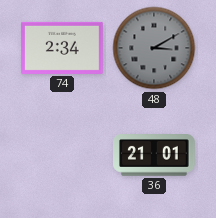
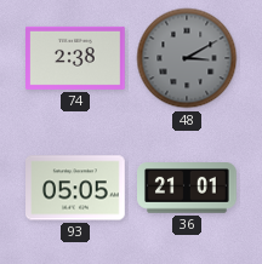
74: 2:34 -> 2:38
93: none -> 05:05
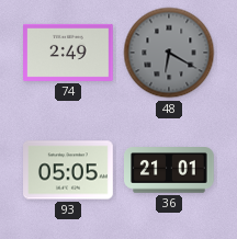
74: 2:38 -> 2:49
48: 3:10 -> 6:20
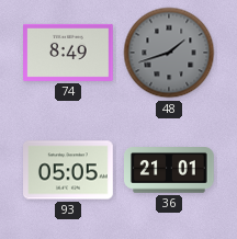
74: 2:49 -> 8:49
48: 6:20 -> 1:42
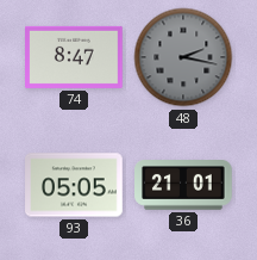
74: 8:49 -> 8:47
48: 1:42 -> 2:17
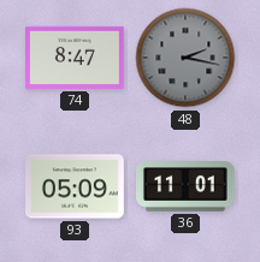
93: 05:05 -> 05:09
36: 21:01 -> 11:01
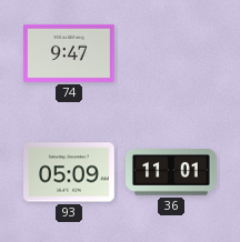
74: 8:47 -> 9:47
48: 2:17 -> none
